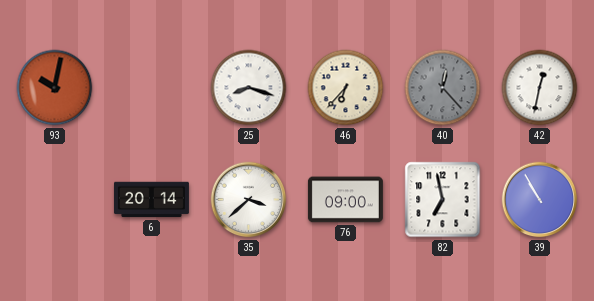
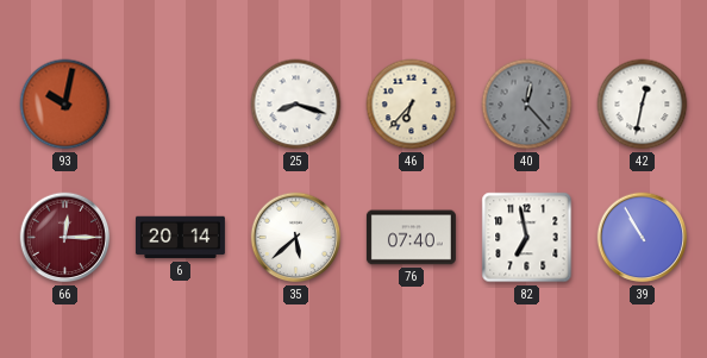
66: none -> 12:15
35: 3:38 -> 5:38
76: 09:00 -> 07:40
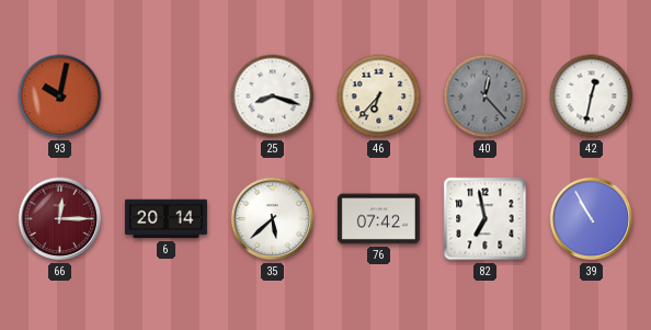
76: 07:40 -> 07:42
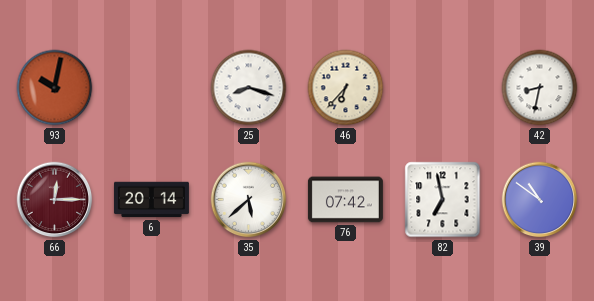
40: 12:23 -> none
42: 12:32 -> 8:32
39: 10:55 -> 10:51
